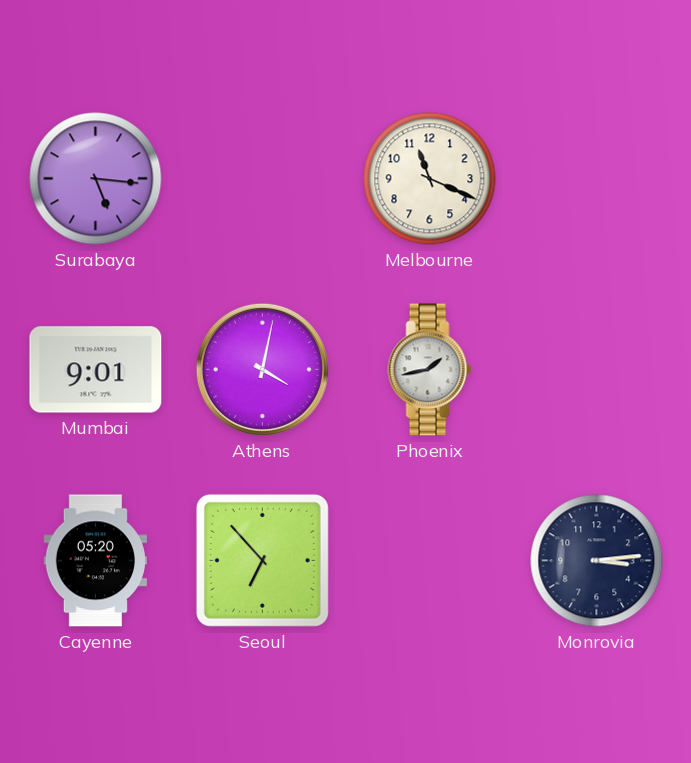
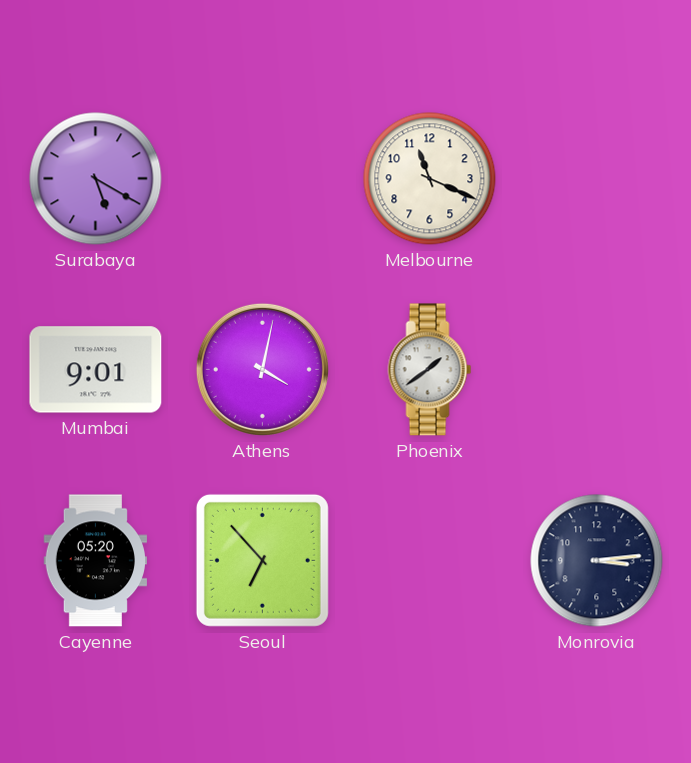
Surabaya: 5:16 -> 5:20
Phoenix: 1:43 -> 1:39
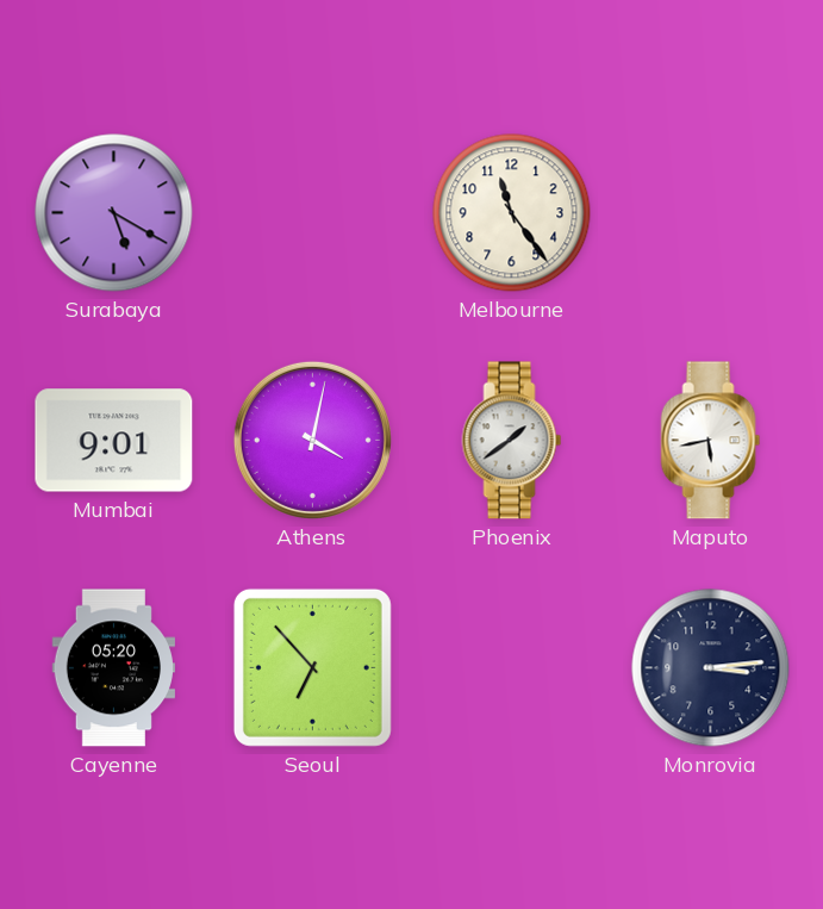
Melbourne: 11:19 -> 11:24
Maputo: none -> 5:43
